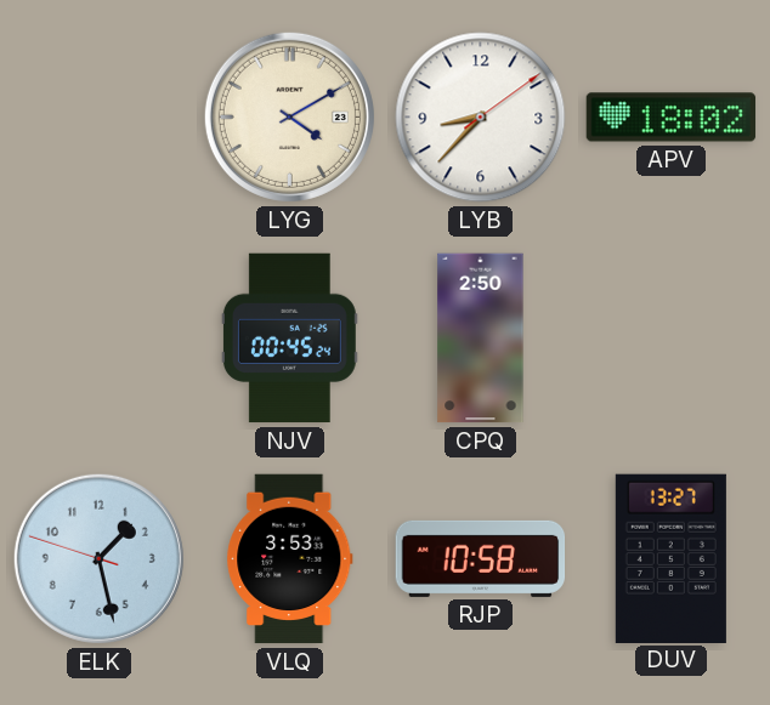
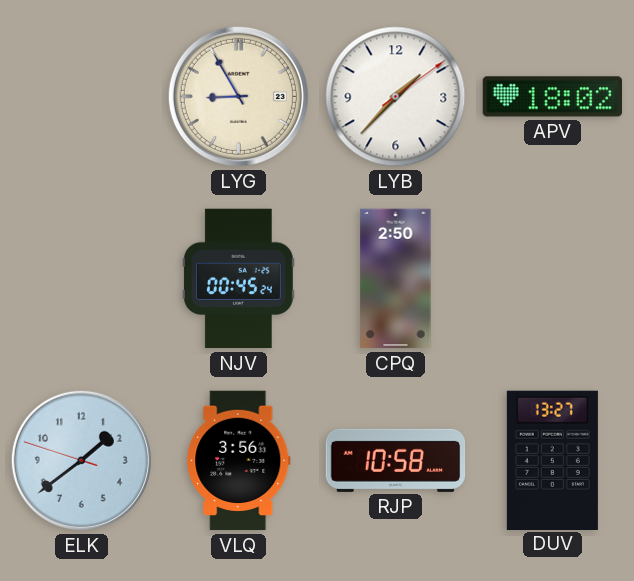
LYG: 4:10 -> 8:55
LYB: 8:37 -> 1:37
ELK: 1:27 -> 1:38
VLQ: 3:53 -> 3:56
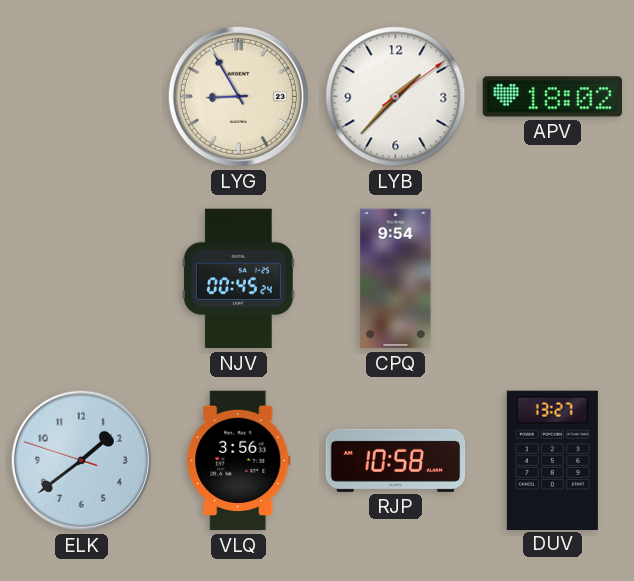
CPQ: 2:50 -> 9:54
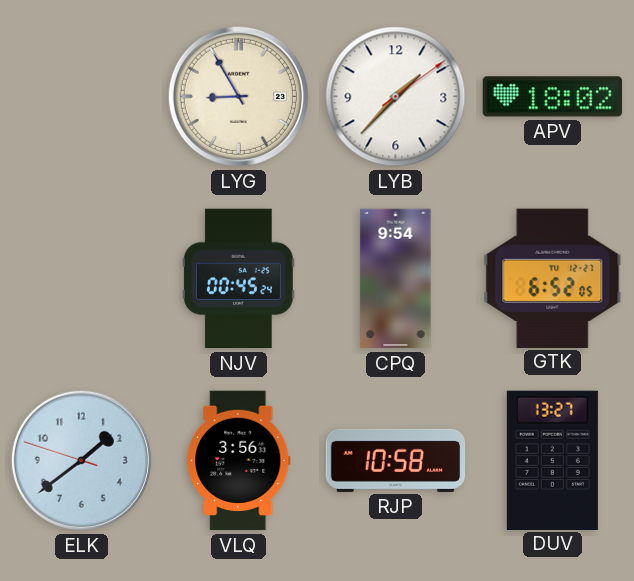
GTK: none -> 6:52
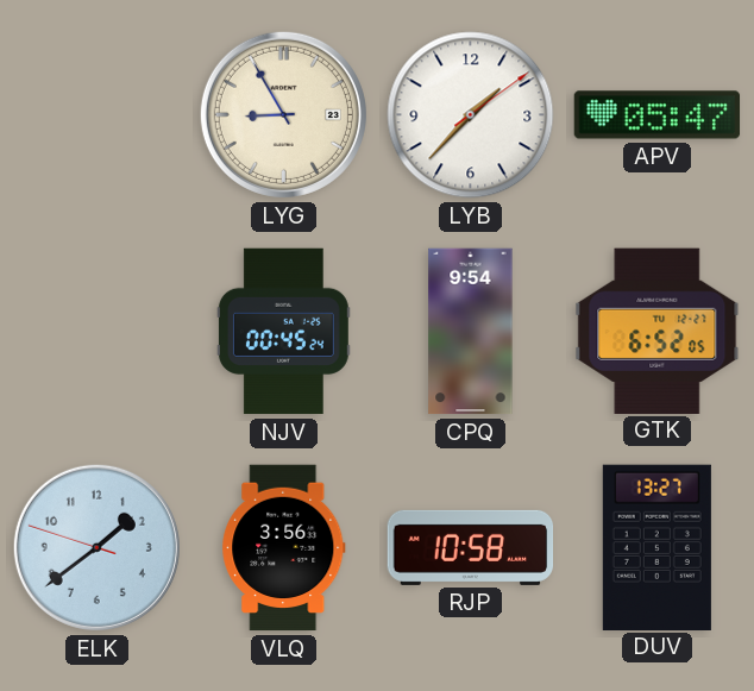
APV: 18:02 -> 05:47
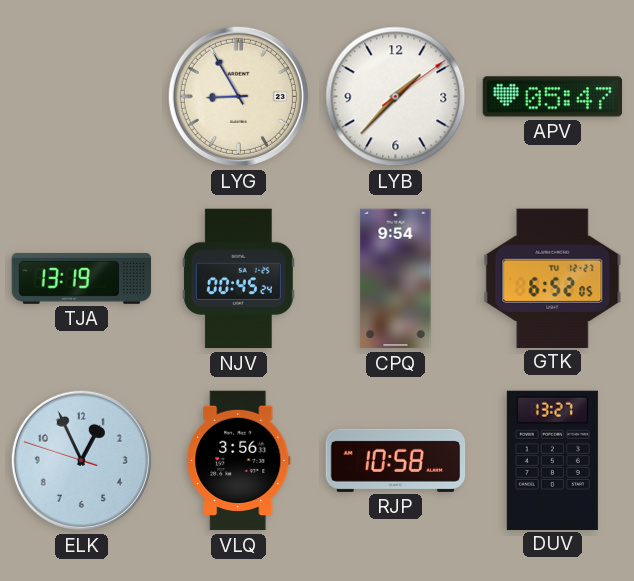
TJA: none -> 13:19
ELK: 1:38 -> 12:55
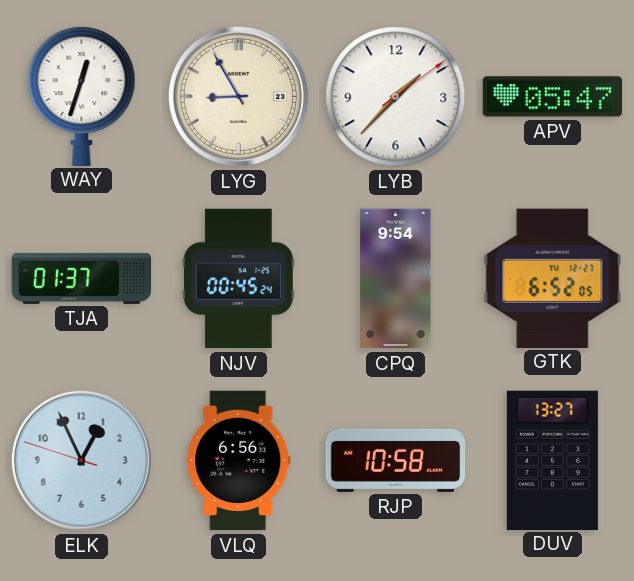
WAY: none -> 12:33
TJA: 13:19 -> 01:37
VLQ: 3:56 -> 6:56
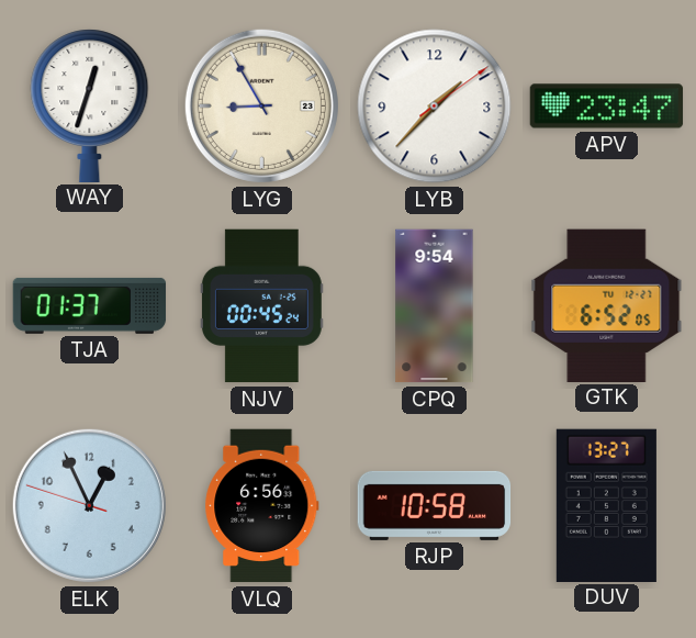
APV: 05:47 -> 23:47
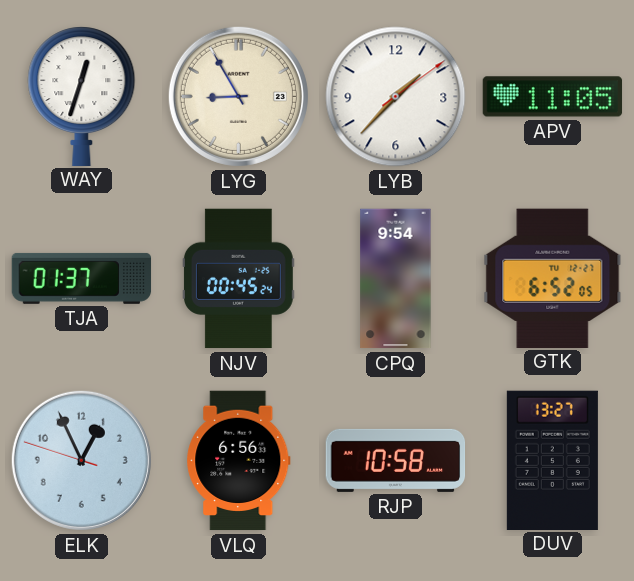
APV: 23:47 -> 11:05
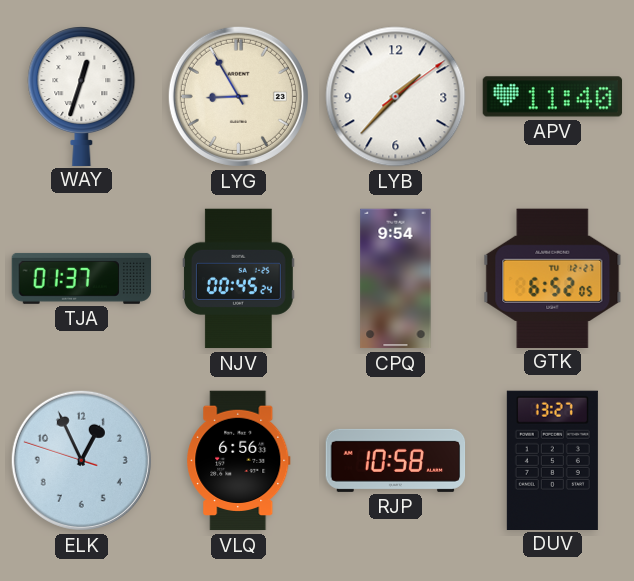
APV: 11:05 -> 11:40
